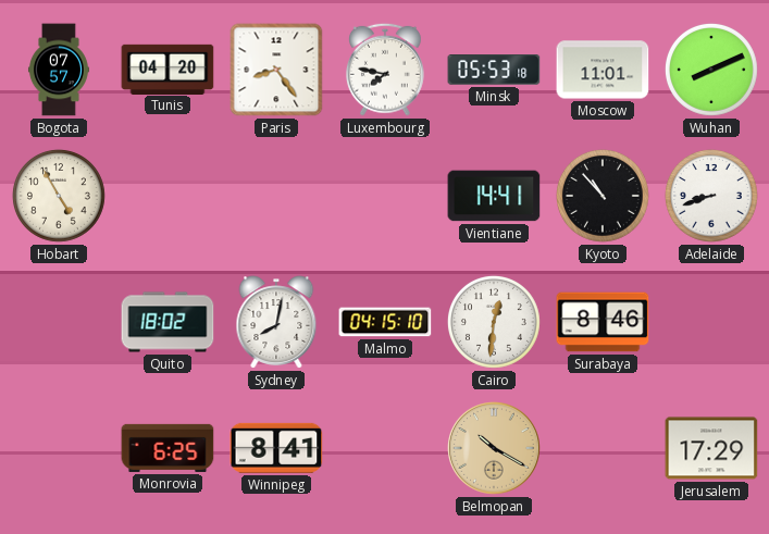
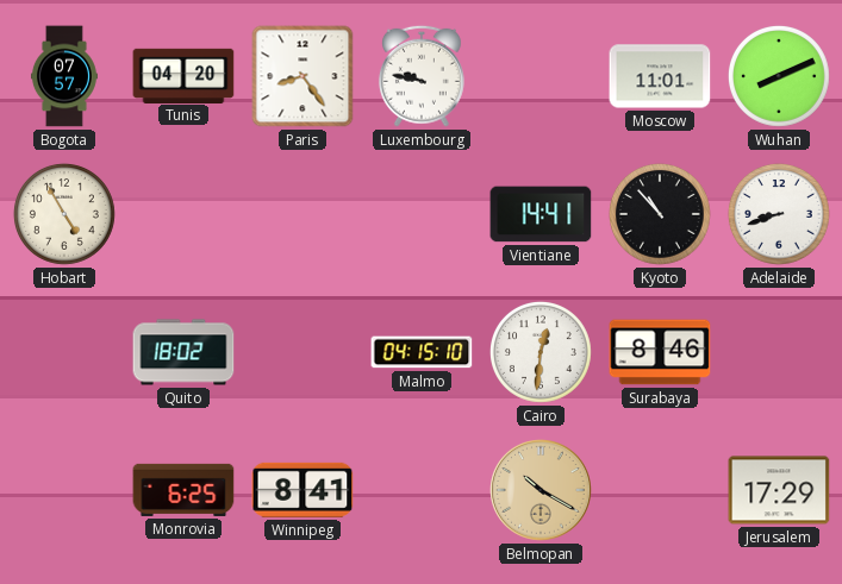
Luxembourg: 7:47 -> 9:47
Minsk: 05:53 -> none
Sydney: 8:02 -> none
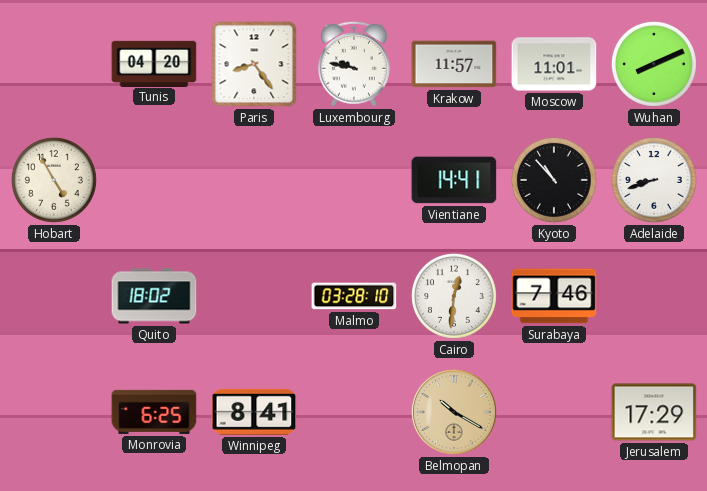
Bogota: 07:57 -> none
Krakow: none -> 11:57
Malmo: 04:15 -> 03:28
Surabaya: 8:46 -> 7:46
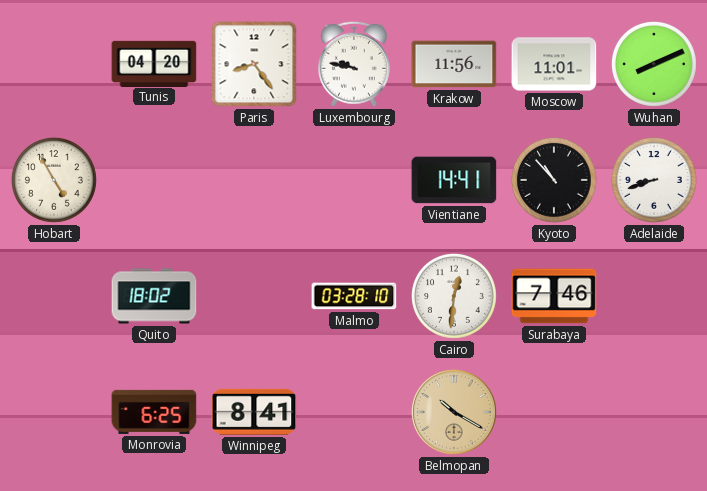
Krakow: 11:57 -> 11:56
Jerusalem: 17:29 -> none
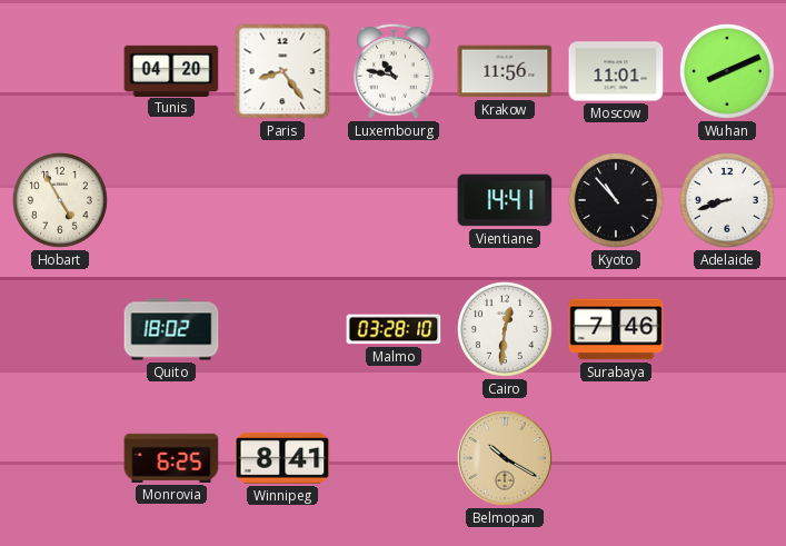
Luxembourg: 9:47 -> 10:47
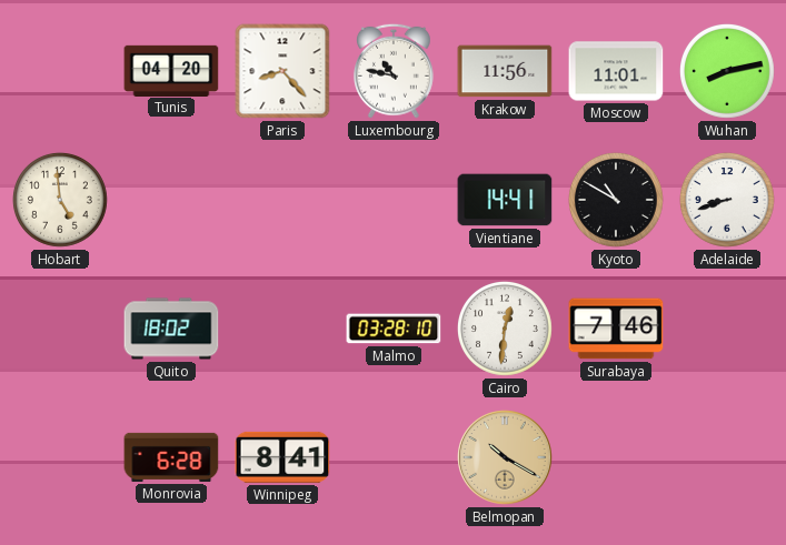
Paris: 8:24 -> 8:23
Wuhan: 8:11 -> 8:13
Hobart: 4:55 -> 4:59
Kyoto: 10:53 -> 10:50
Monrovia: 6:25 -> 6:28
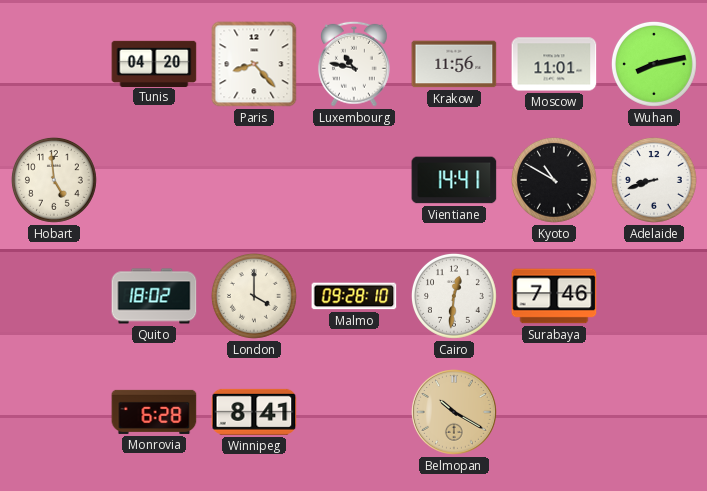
London: none -> 4:00
Malmo: 03:28 -> 09:28
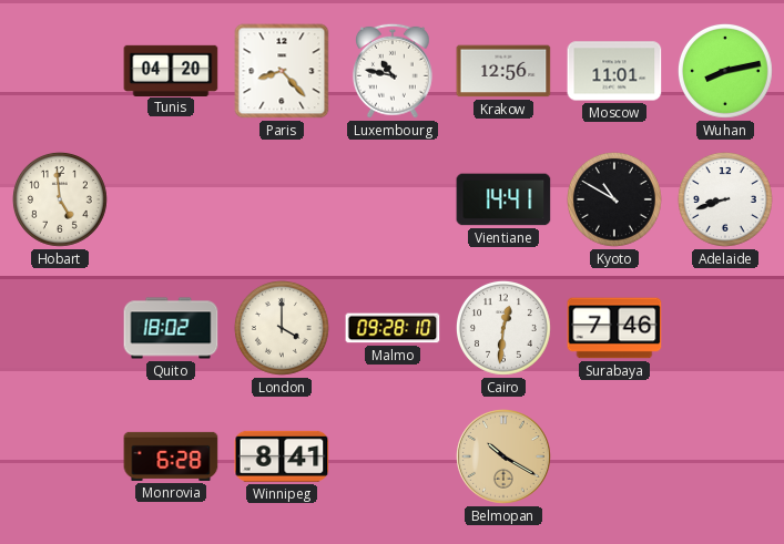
Krakow: 11:56 -> 12:56
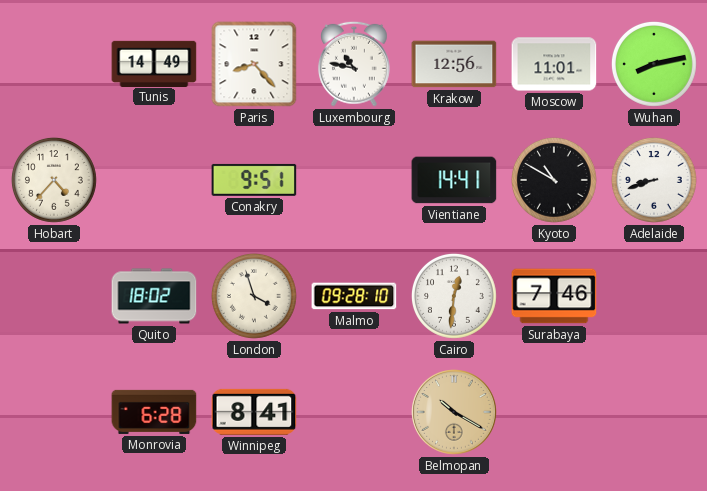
Tunis: 04:20 -> 14:49
Hobart: 4:59 -> 4:37
Conakry: none -> 9:51
London: 4:00 -> 3:57
